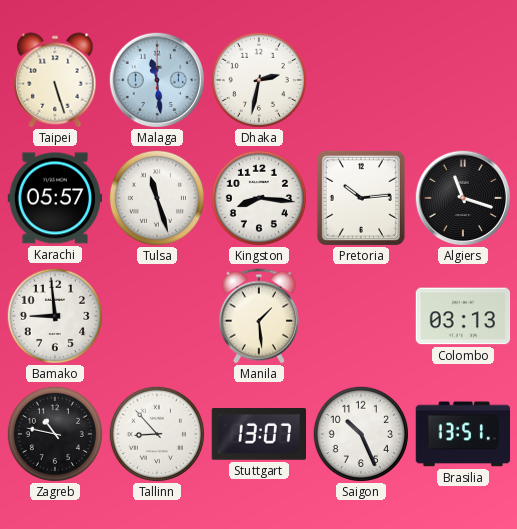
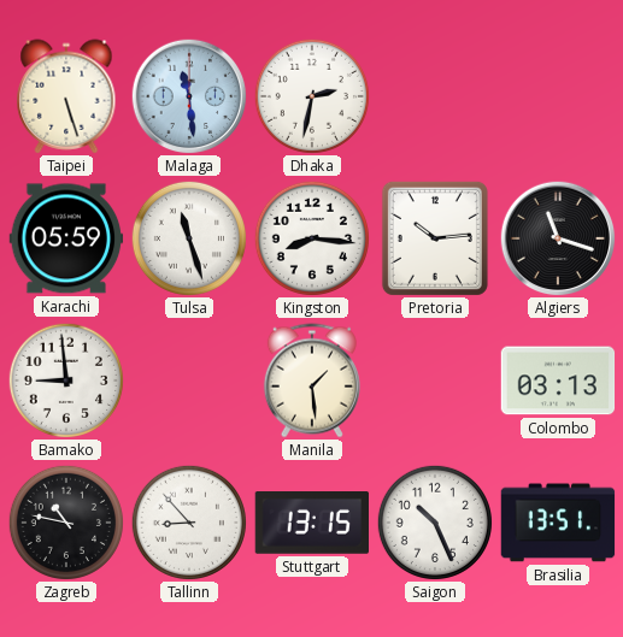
Karachi: 05:57 -> 05:59
Stuttgart: 13:07 -> 13:15
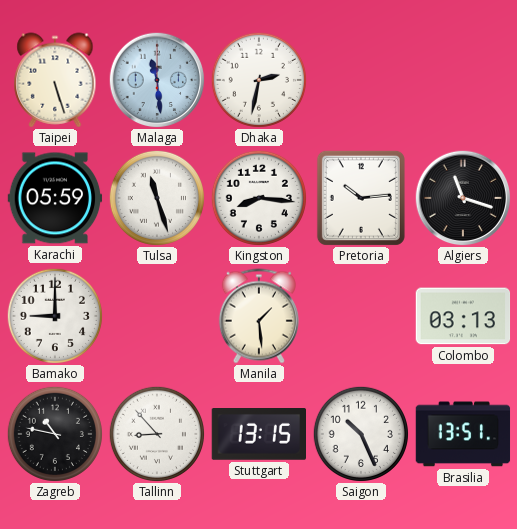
Bamako: 8:59 -> 9:00
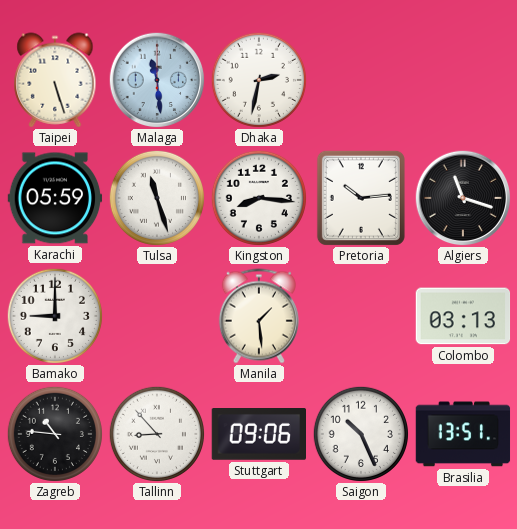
Zagreb: 10:47 -> 10:46
Stuttgart: 13:15 -> 09:06
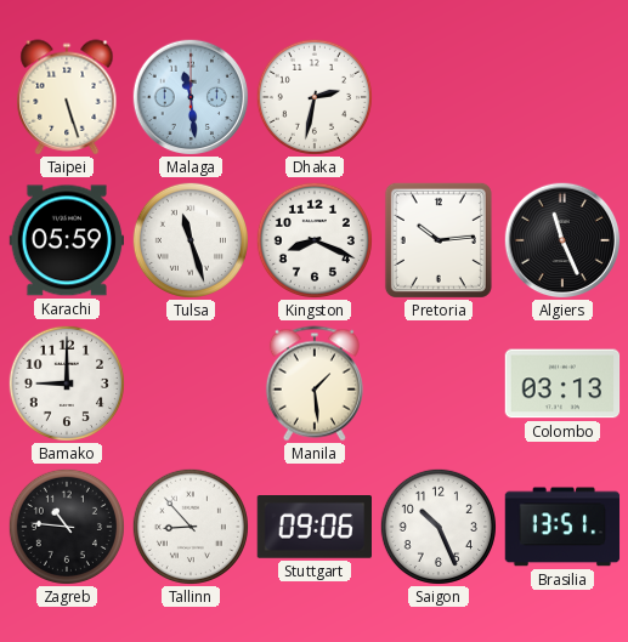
Kingston: 8:16 -> 8:19
Algiers: 11:18 -> 11:26
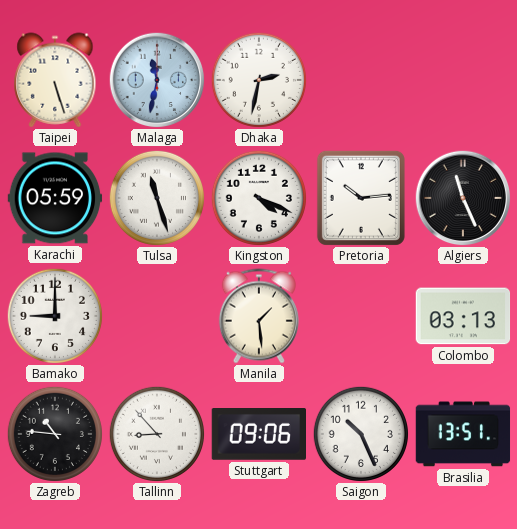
Malaga: 11:29 -> 11:32
Kingston: 8:19 -> 4:19
